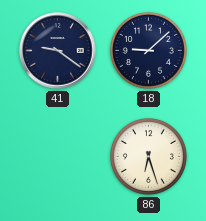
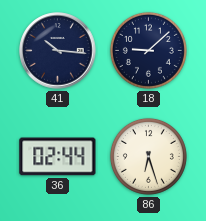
41: 9:21 -> 10:16
36: none -> 02:44
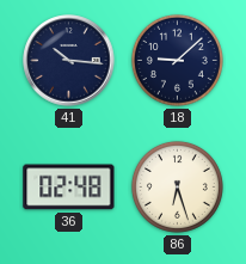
36: 02:44 -> 02:48
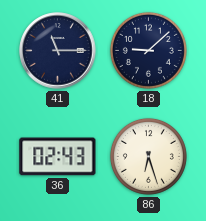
41: 10:16 -> 11:15
36: 02:48 -> 02:43
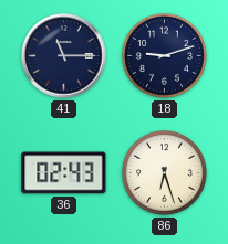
18: 9:08 -> 9:12
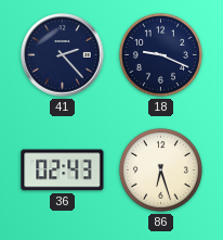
41: 11:15 -> 2:23
18: 9:12 -> 9:19
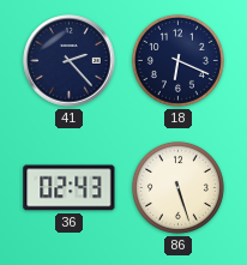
18: 9:19 -> 6:19
86: 6:27 -> 5:27
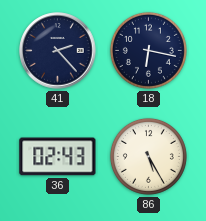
18: 6:19 -> 6:17
86: 5:27 -> 5:25
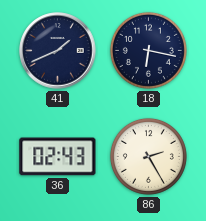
41: 2:23 -> 1:41
86: 5:25 -> 2:25
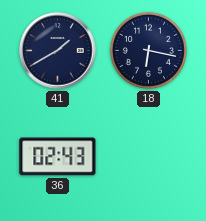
41: 1:41 -> 1:40
86: 2:25 -> none
